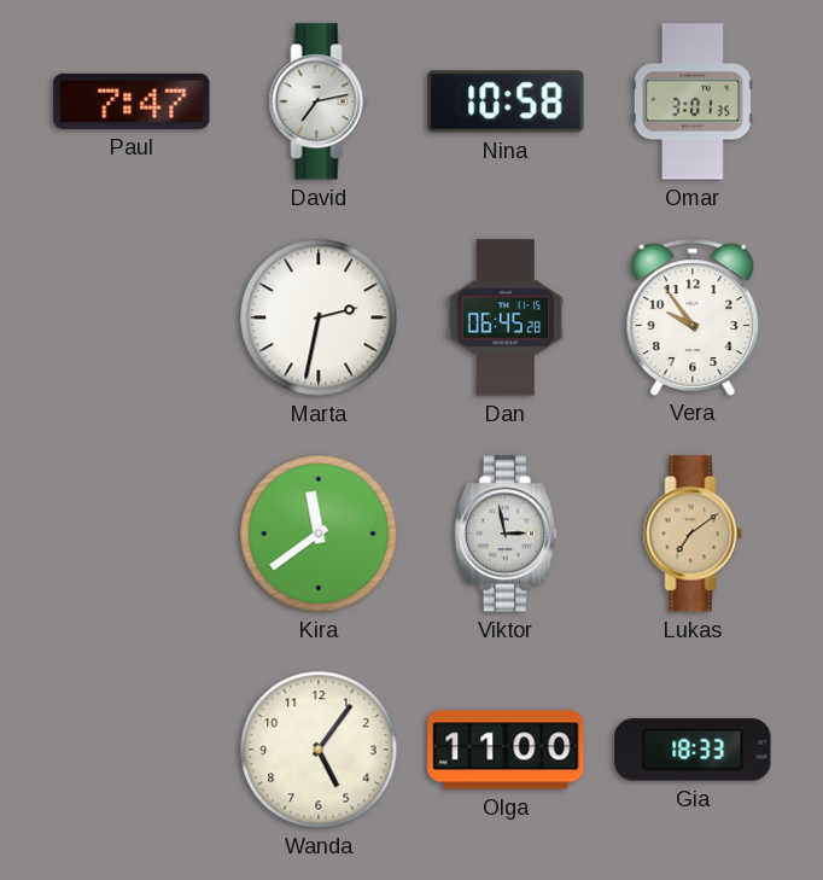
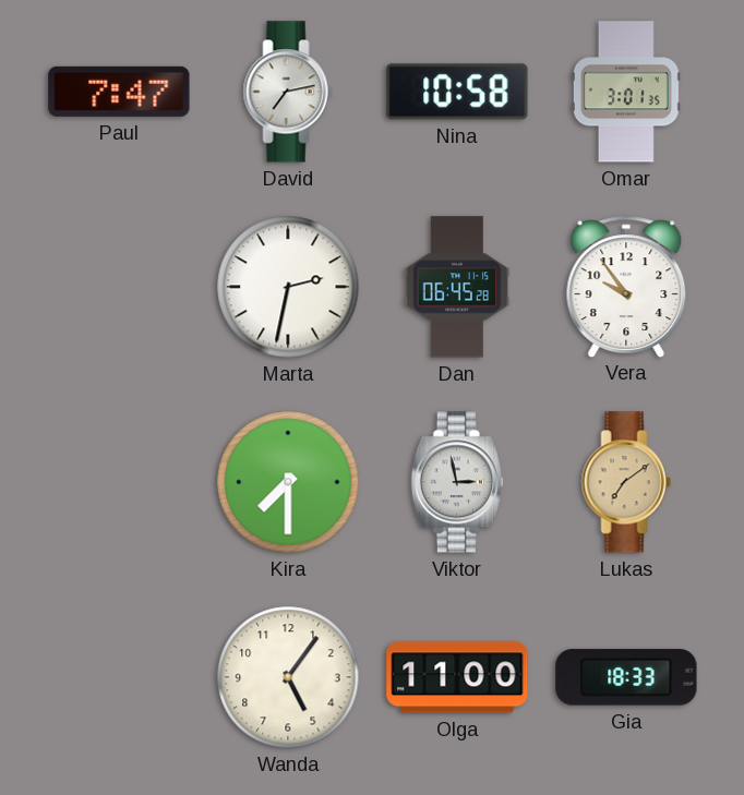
Kira: 11:39 -> 7:30
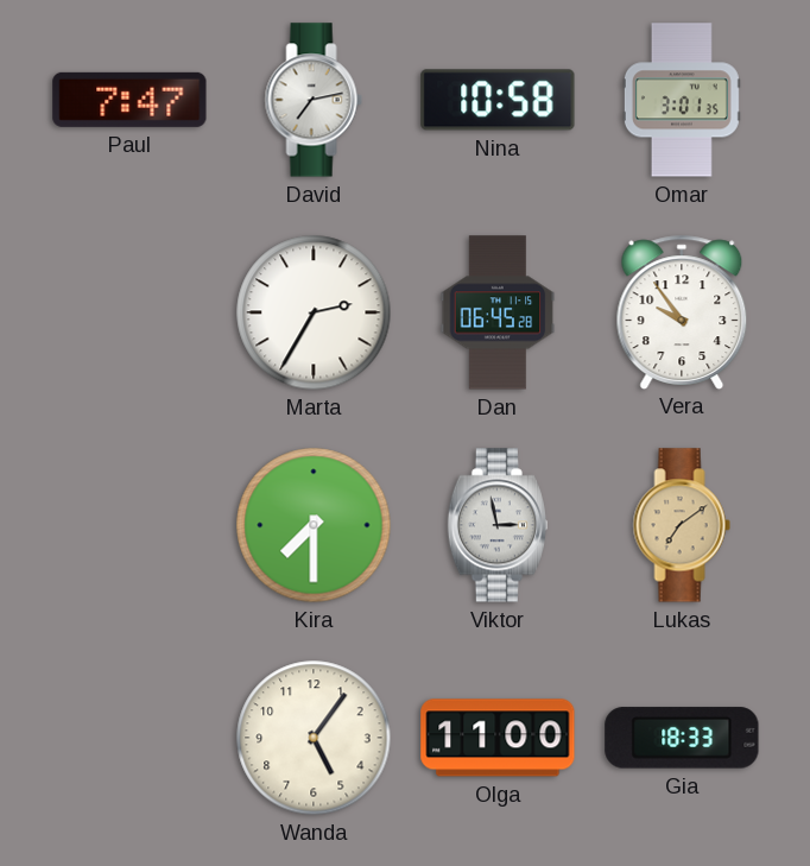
Marta: 2:32 -> 2:35
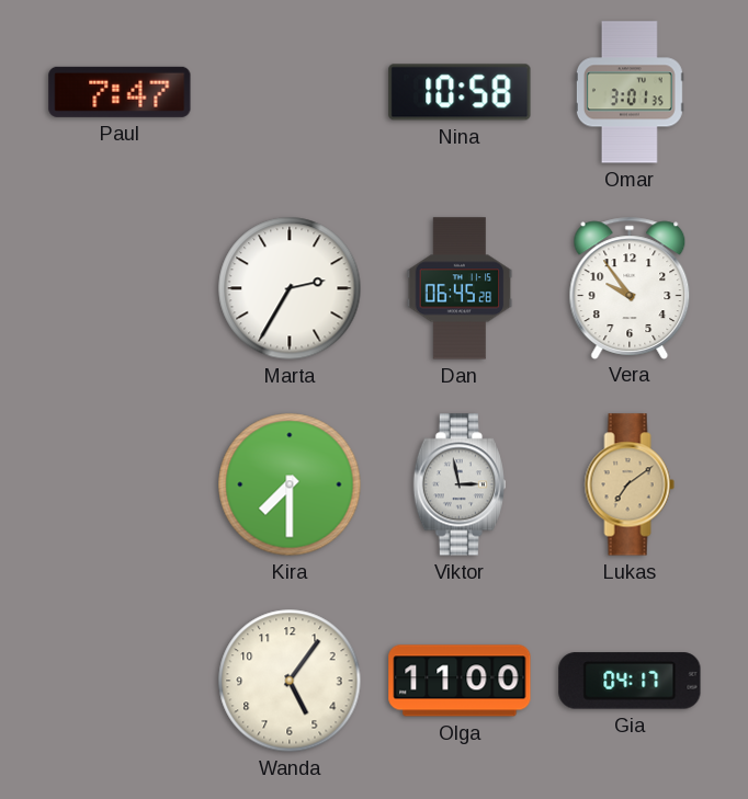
David: 7:13 -> none
Gia: 18:33 -> 04:17
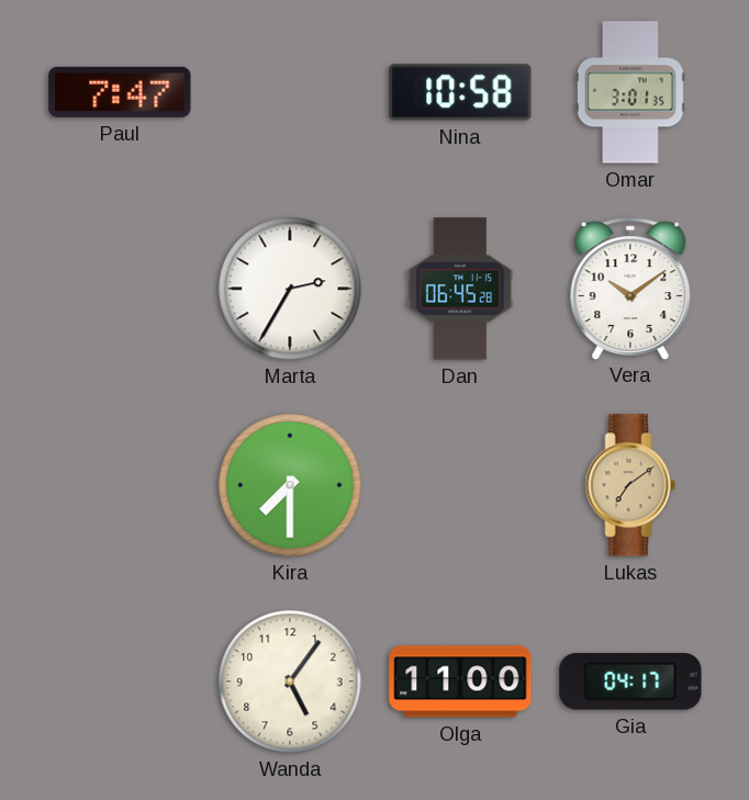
Vera: 9:54 -> 10:09
Viktor: 2:58 -> none
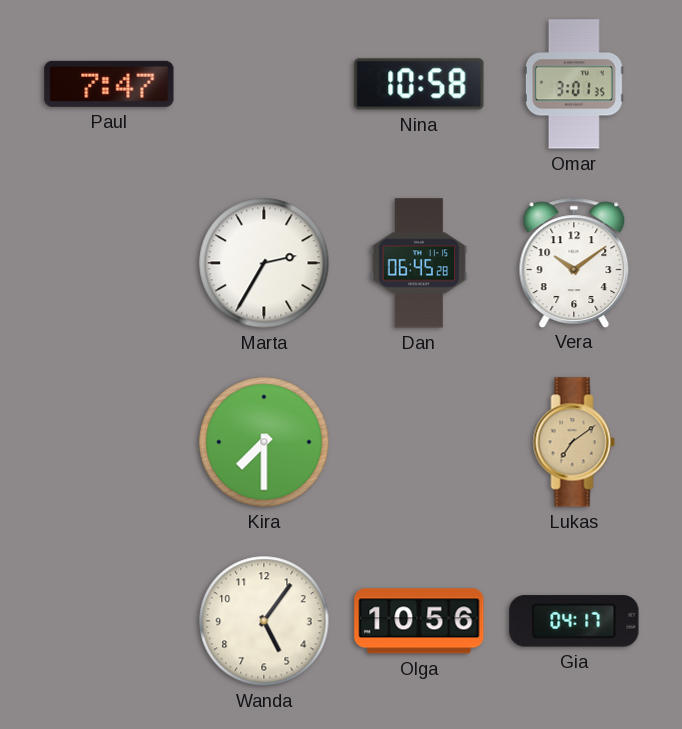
Olga: 11:00 -> 10:56
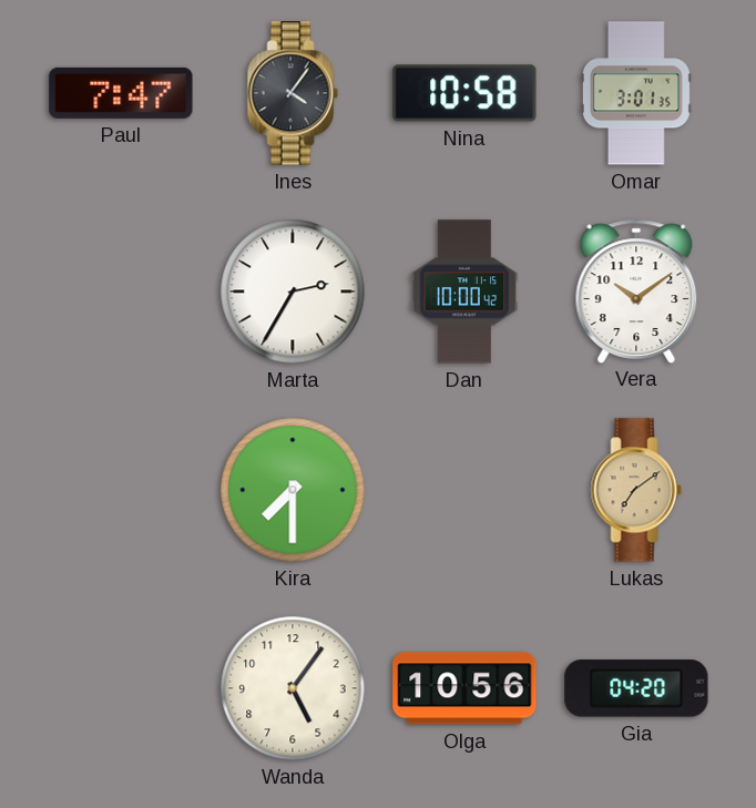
Ines: none -> 4:06
Dan: 06:45 -> 10:00
Gia: 04:17 -> 04:20
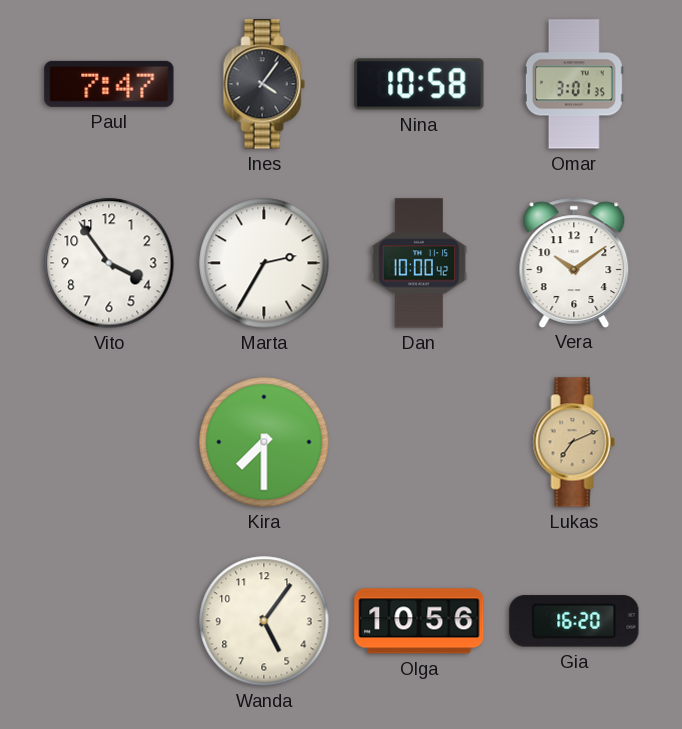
Vito: none -> 3:54
Lukas: 7:09 -> 7:11
Gia: 04:20 -> 16:20
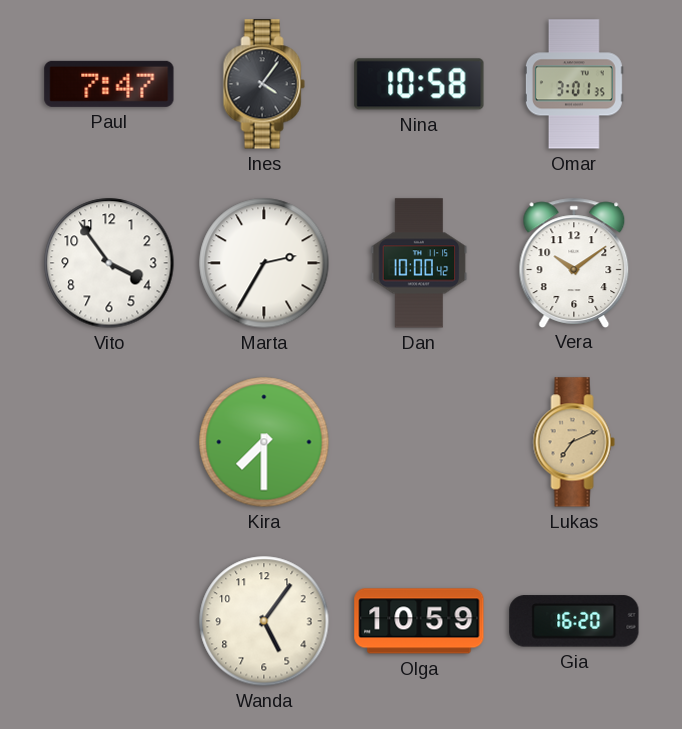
Olga: 10:56 -> 10:59
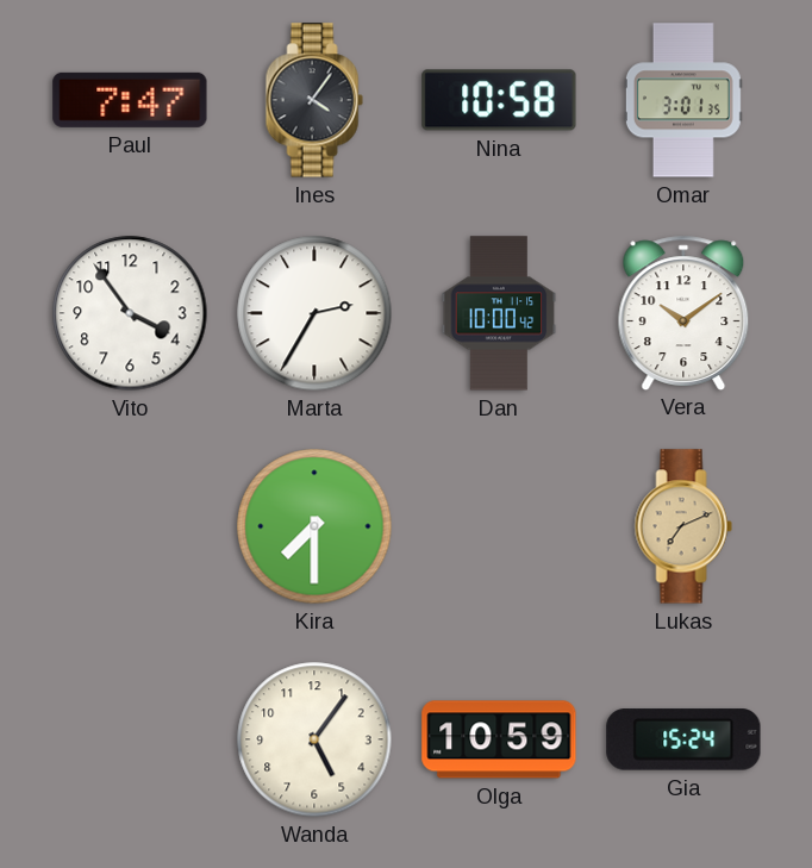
Gia: 16:20 -> 15:24
